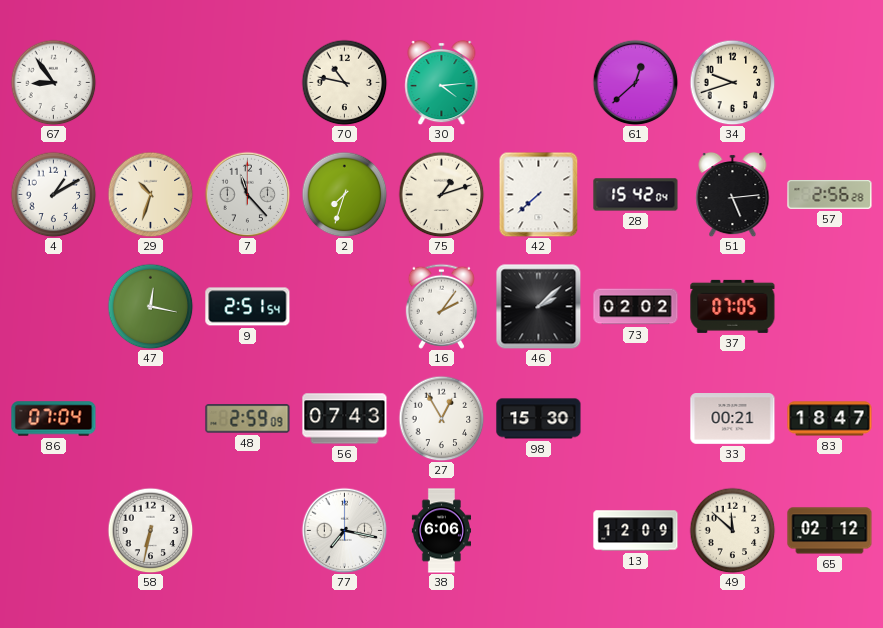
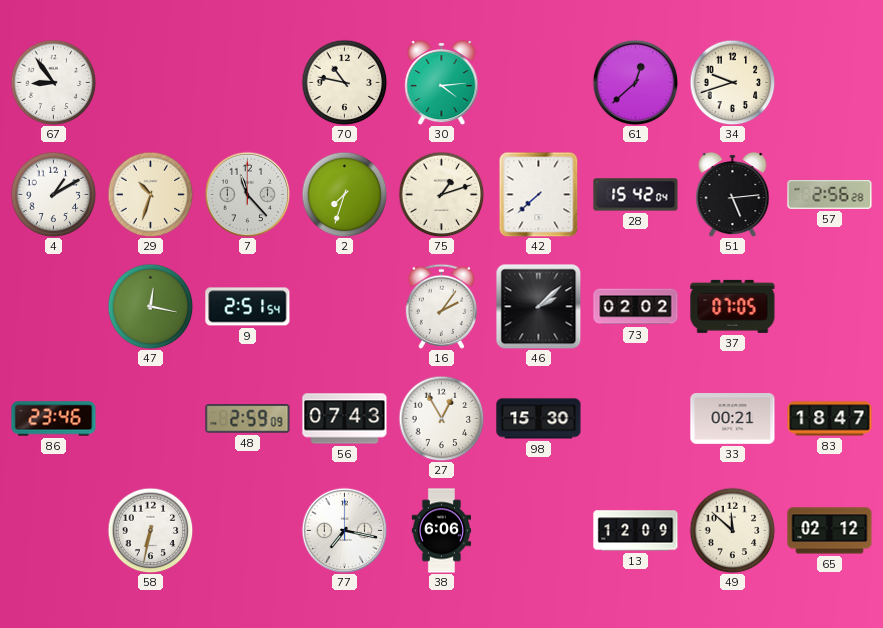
86: 07:04 -> 23:46
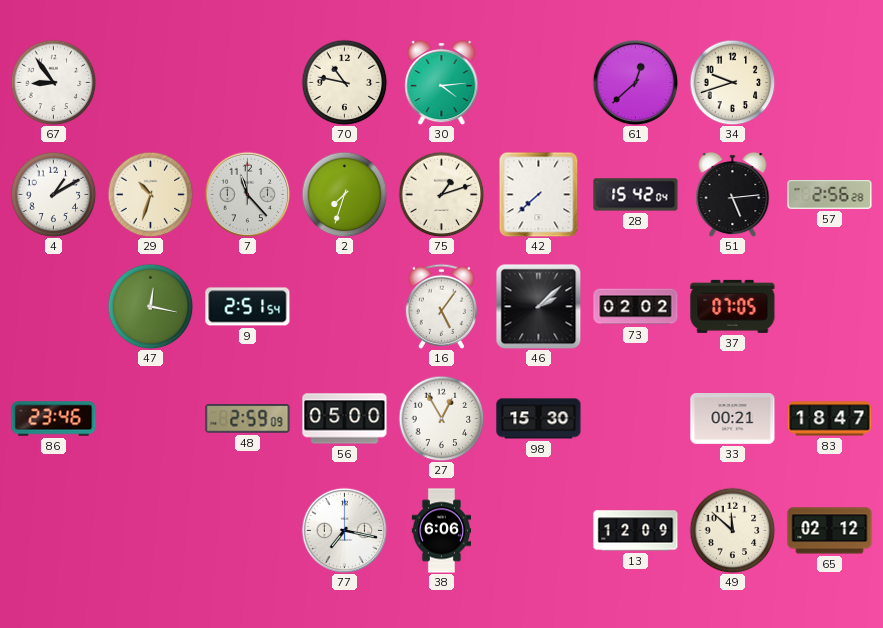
16: 2:06 -> 5:06
56: 07:43 -> 05:00
58: 6:32 -> none
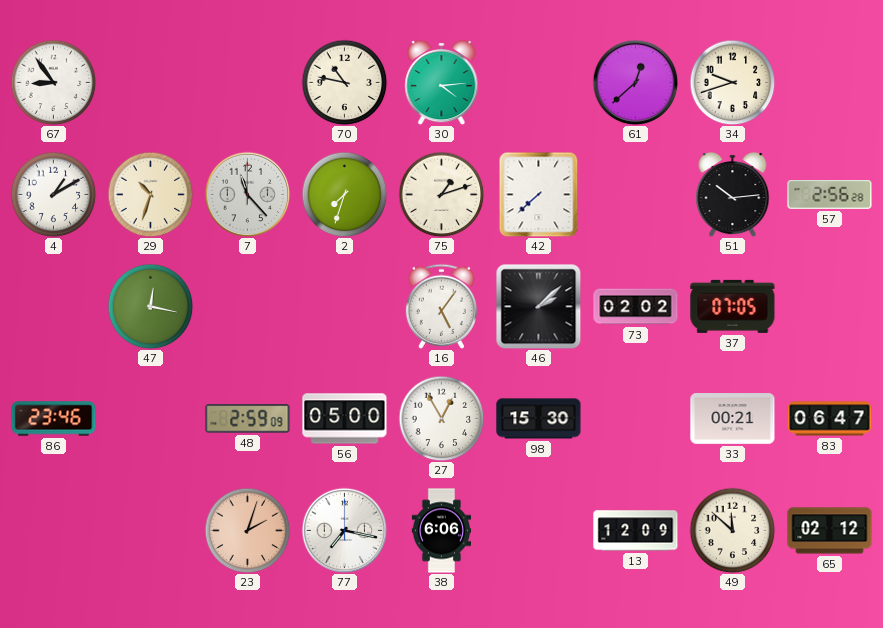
28: 15:42 -> none
51: 5:14 -> 10:14
9: 2:51 -> none
83: 18:47 -> 06:47
23: none -> 2:03
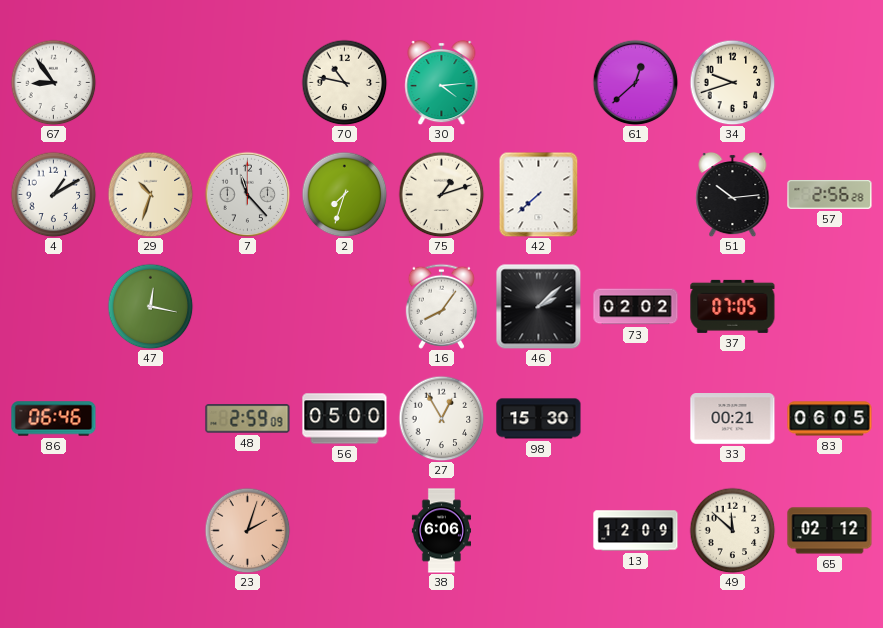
16: 5:06 -> 8:06
86: 23:46 -> 06:46
83: 06:47 -> 06:05
77: 7:17 -> none
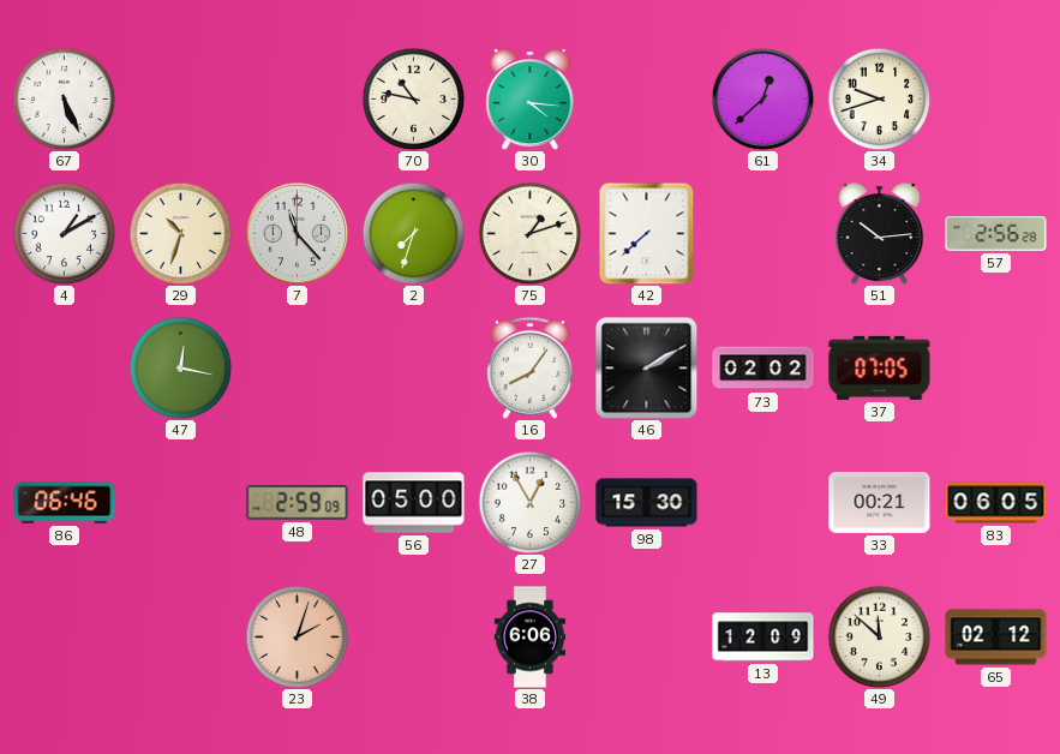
67: 8:54 -> 5:26
30: 4:14 -> 4:16
46: 2:08 -> 2:10
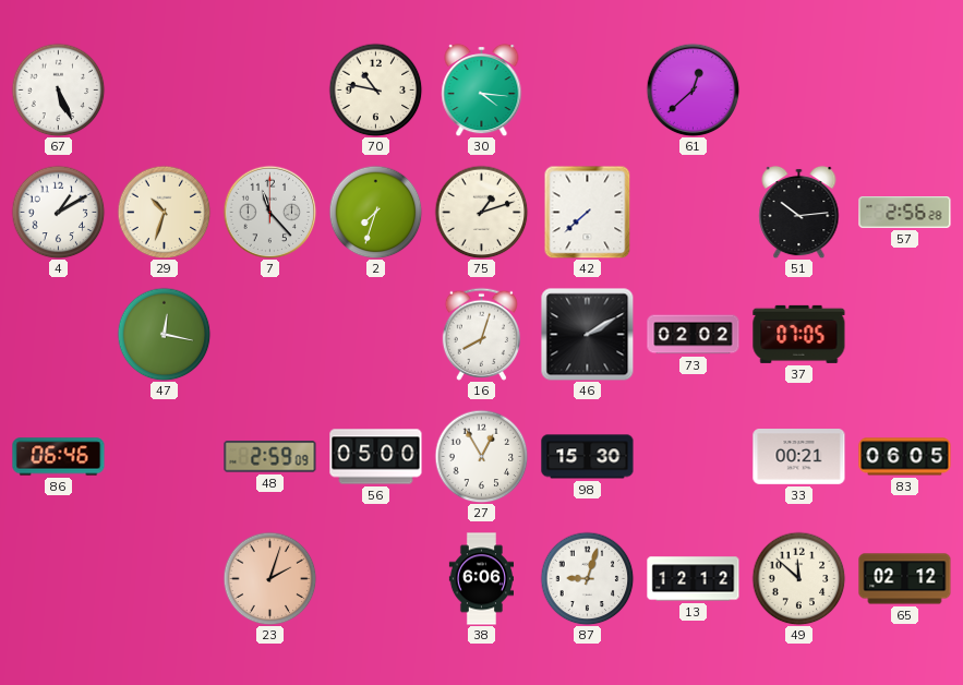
34: 9:42 -> none
16: 8:06 -> 8:03
87: none -> 9:03
13: 12:09 -> 12:12
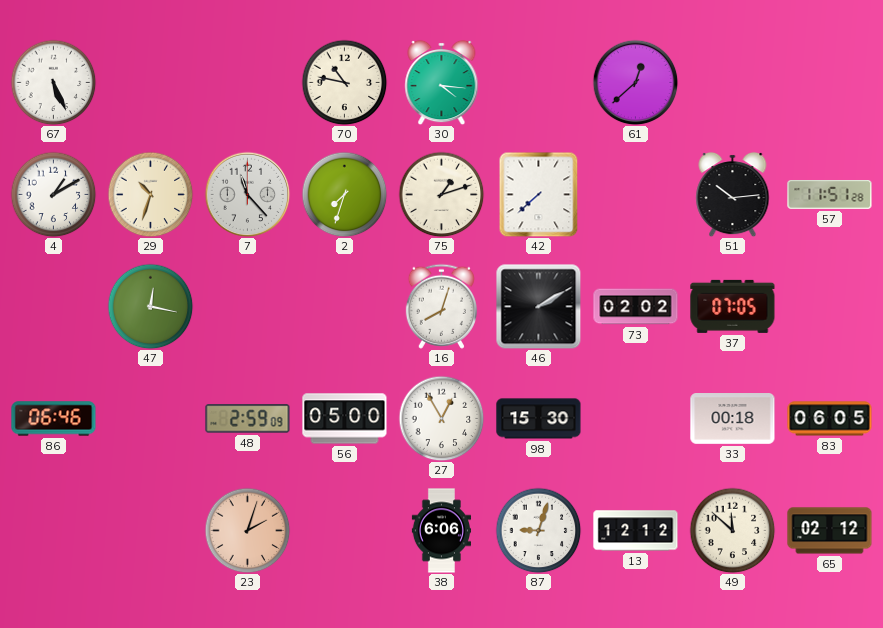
57: 2:56 -> 11:51
33: 00:21 -> 00:18
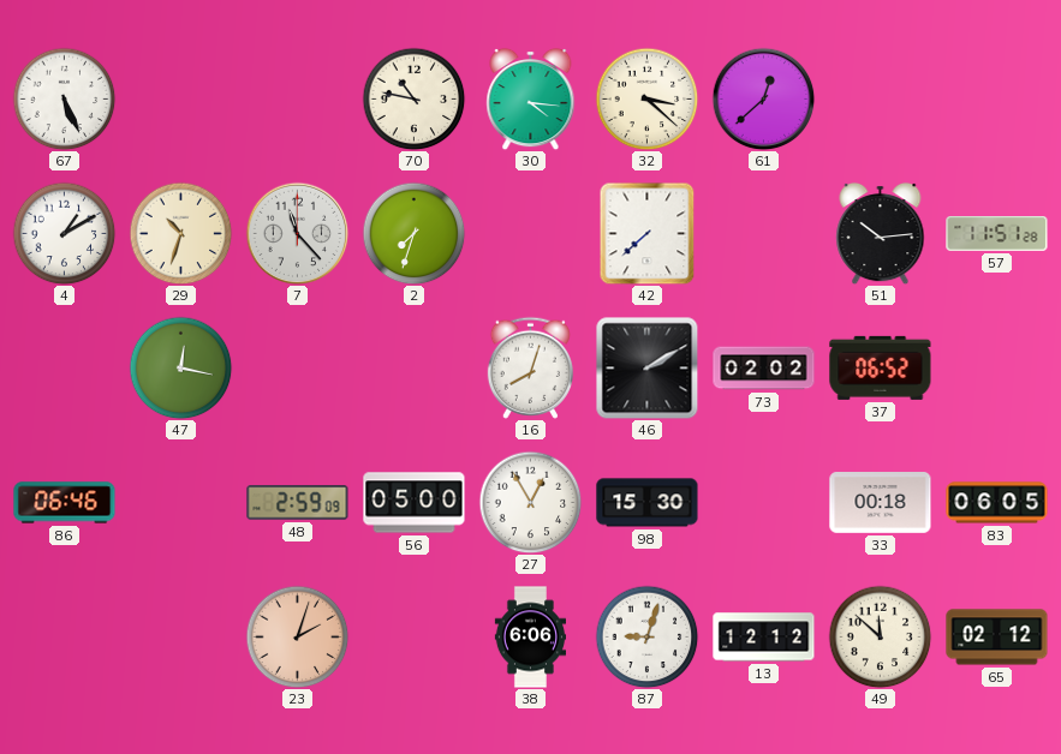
32: none -> 3:22
75: 1:12 -> none
37: 07:05 -> 06:52
